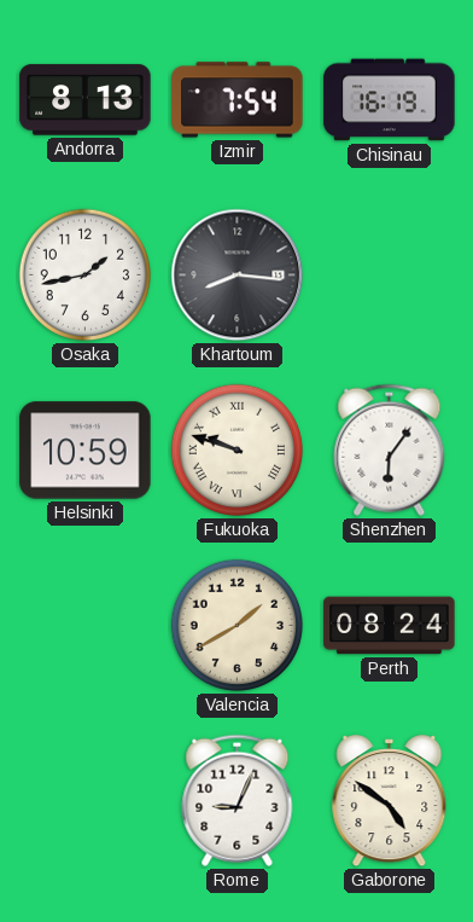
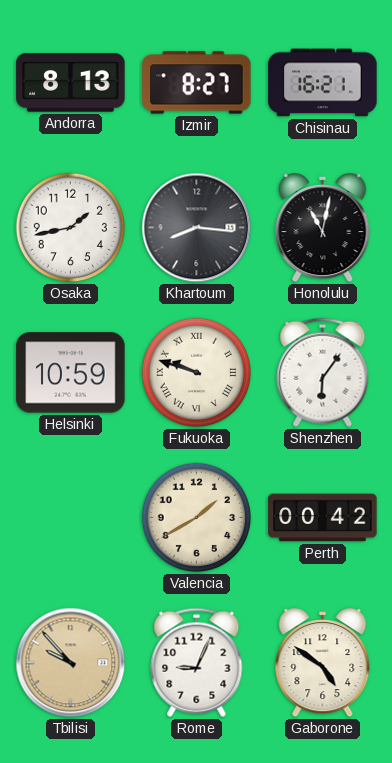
Izmir: 7:54 -> 8:27
Chisinau: 16:19 -> 16:21
Honolulu: none -> 11:02
Perth: 08:24 -> 00:42
Tbilisi: none -> 9:53
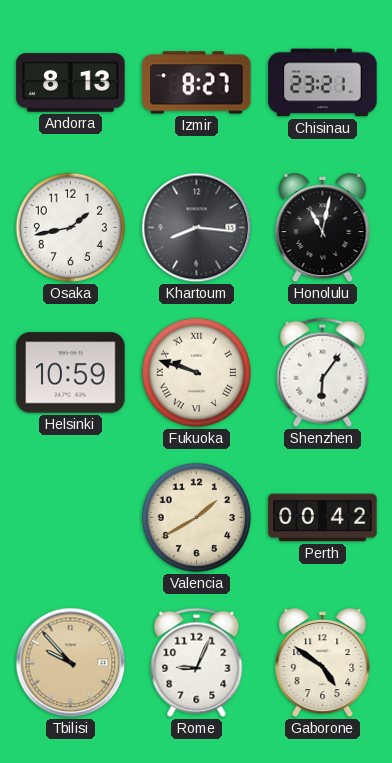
Chisinau: 16:21 -> 23:21
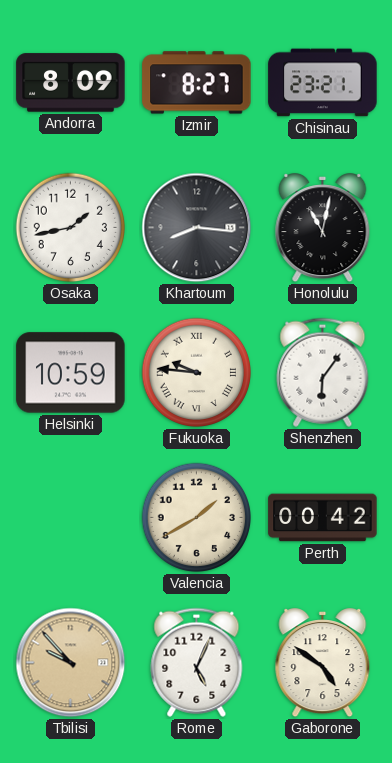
Andorra: 8:13 -> 8:09
Fukuoka: 9:48 -> 9:46
Rome: 9:04 -> 5:04
